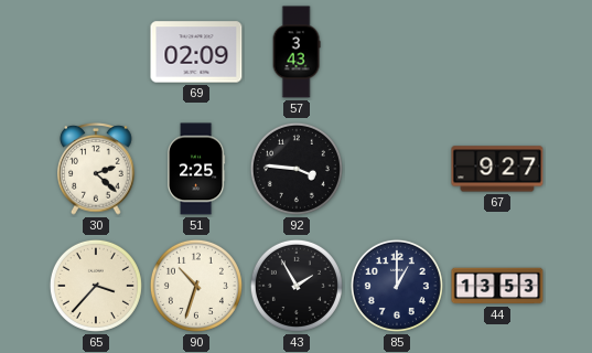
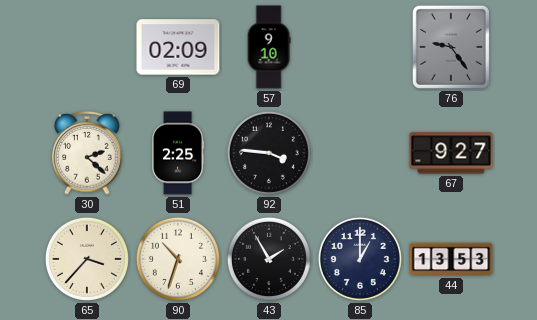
57: 3:43 -> 9:10
76: none -> 9:24
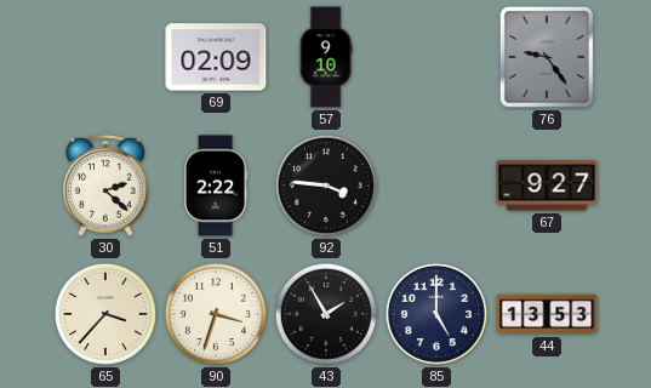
51: 2:25 -> 2:22
90: 10:33 -> 3:33
85: 1:00 -> 5:00
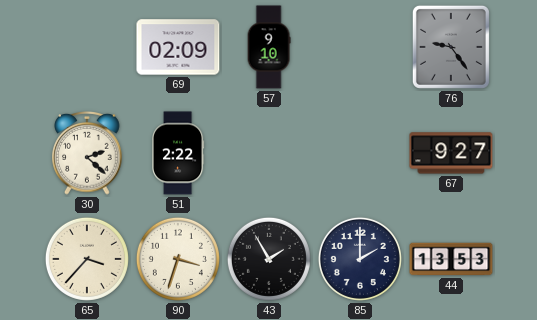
92: 3:46 -> none
85: 5:00 -> 2:00
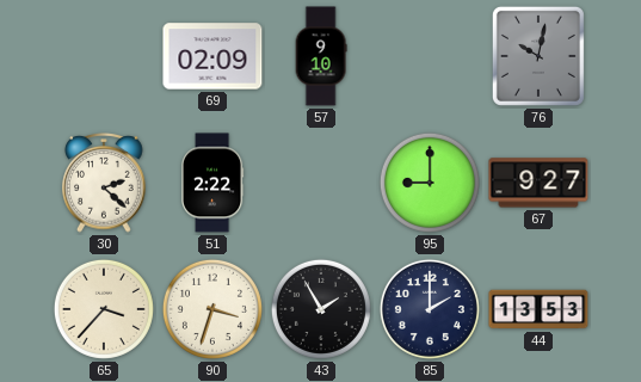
76: 9:24 -> 10:02
95: none -> 9:00
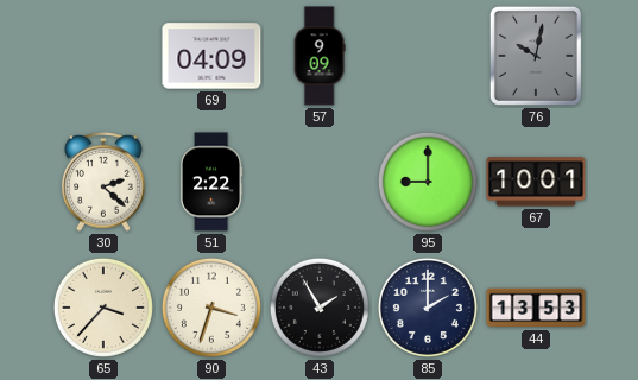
69: 02:09 -> 04:09
57: 9:10 -> 9:09
67: 9:27 -> 10:01
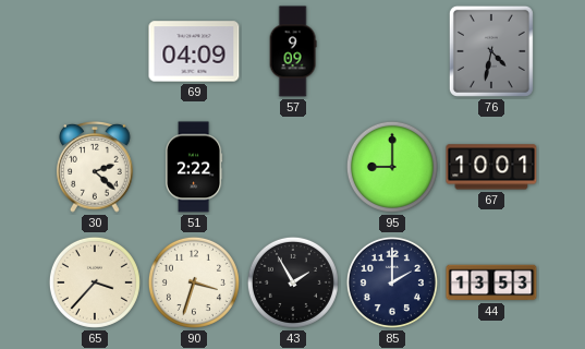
76: 10:02 -> 4:32
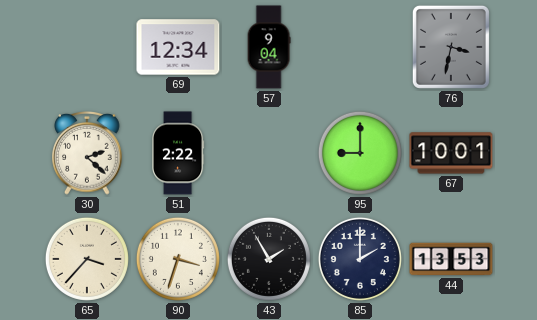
69: 04:09 -> 12:34
57: 9:09 -> 9:04
76: 4:32 -> 3:32
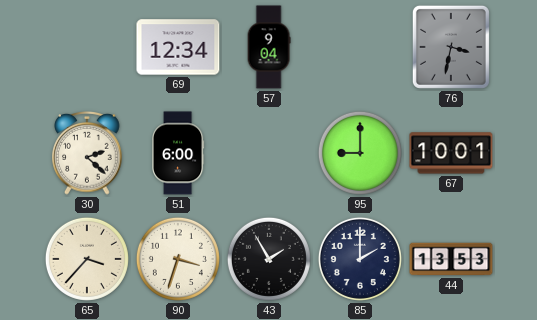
51: 2:22 -> 6:00
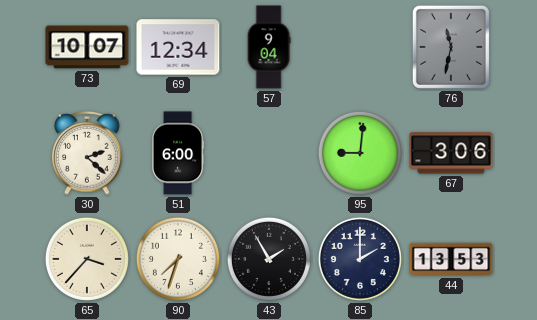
73: none -> 10:07
76: 3:32 -> 11:32
95: 9:00 -> 9:01
67: 10:01 -> 3:06
90: 3:33 -> 7:33
